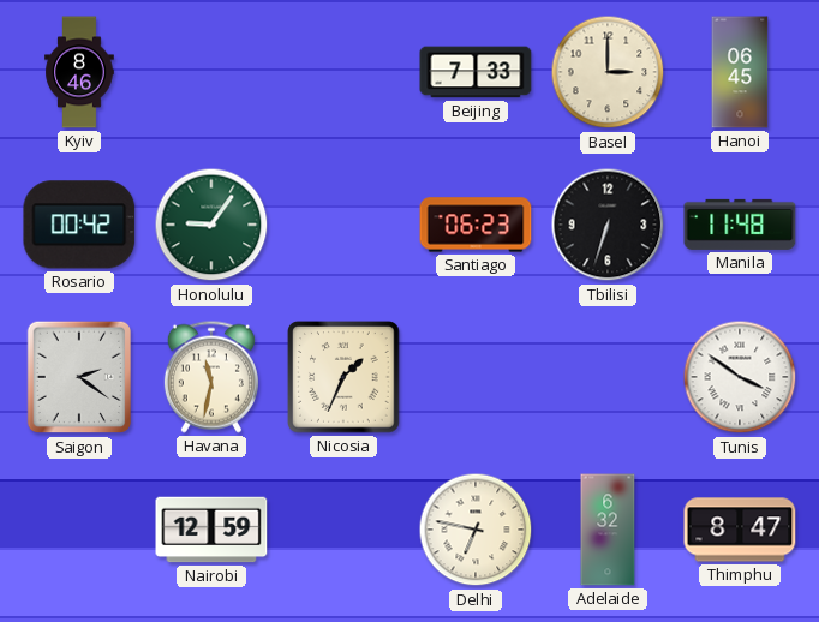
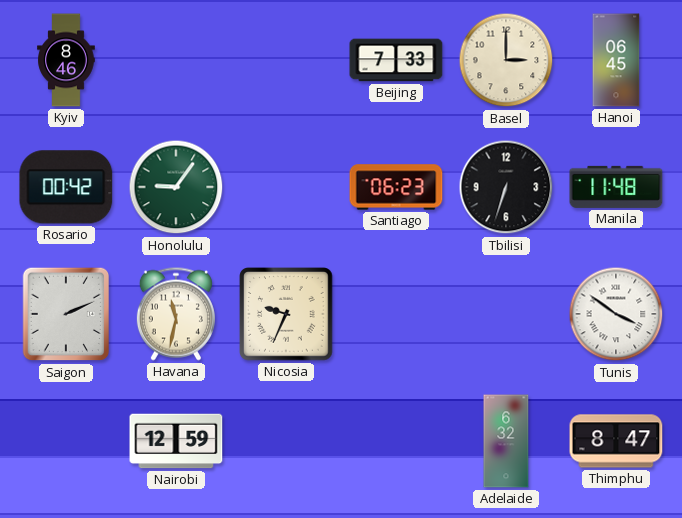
Saigon: 2:21 -> 2:11
Nicosia: 1:34 -> 9:34
Delhi: 6:47 -> none
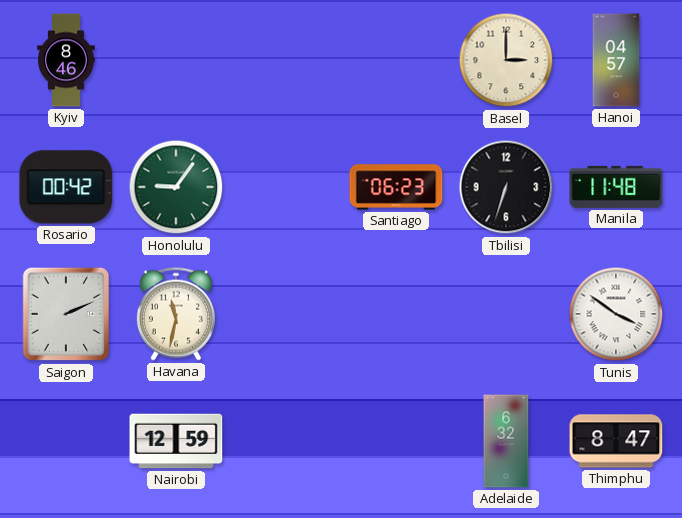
Beijing: 7:33 -> none
Hanoi: 06:45 -> 04:57
Nicosia: 9:34 -> none
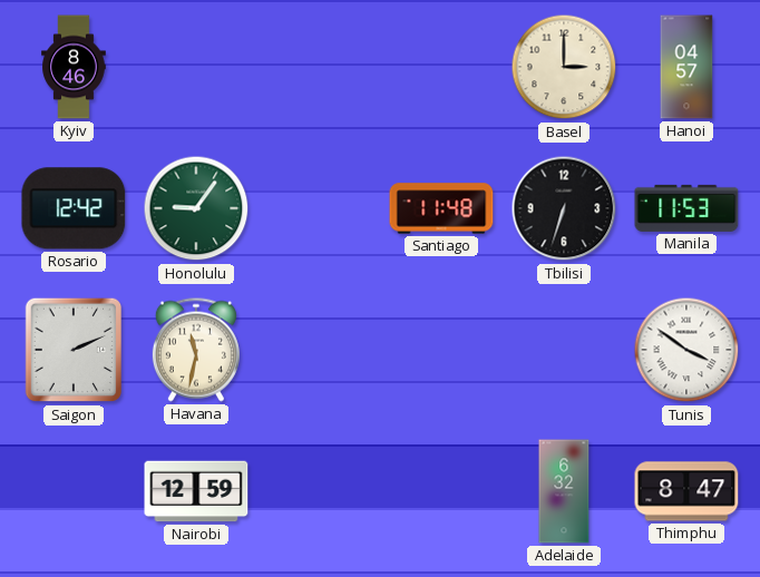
Rosario: 00:42 -> 12:42
Santiago: 06:23 -> 11:48
Manila: 11:48 -> 11:53
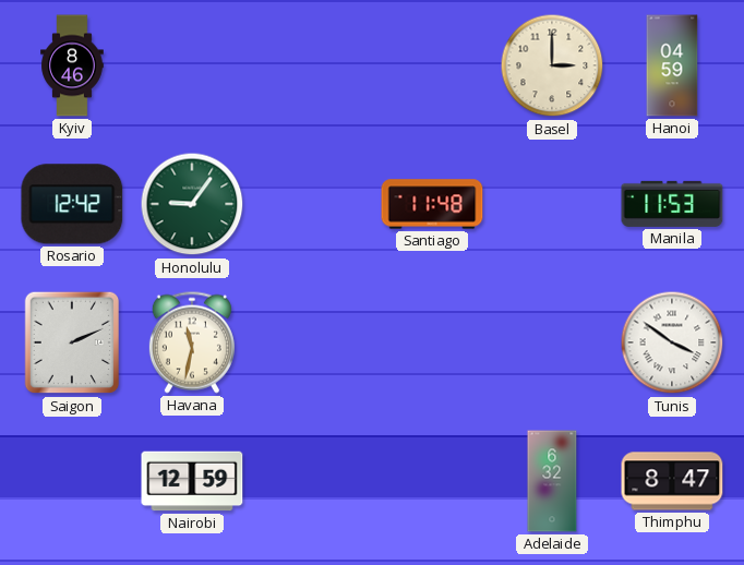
Hanoi: 04:57 -> 04:59
Tbilisi: 6:33 -> none
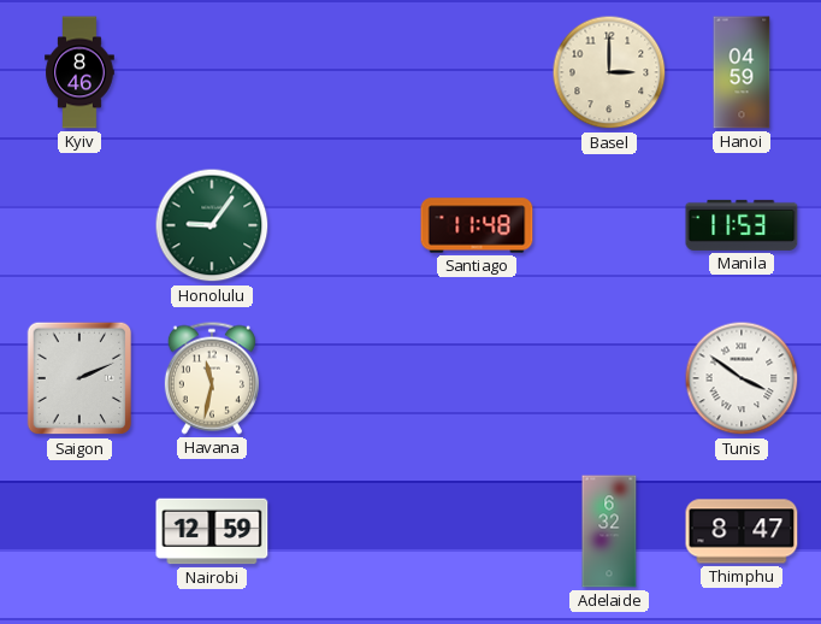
Rosario: 12:42 -> none
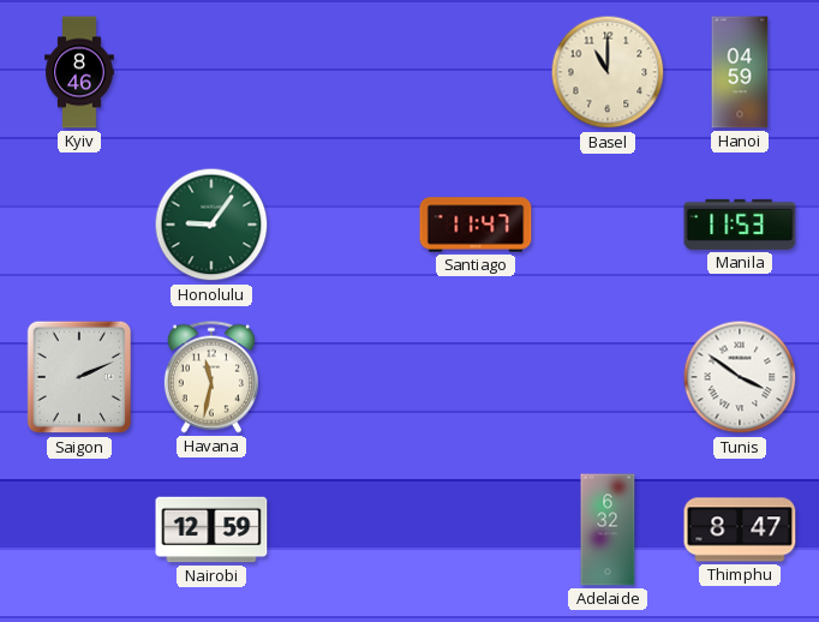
Basel: 3:00 -> 11:00
Santiago: 11:48 -> 11:47
